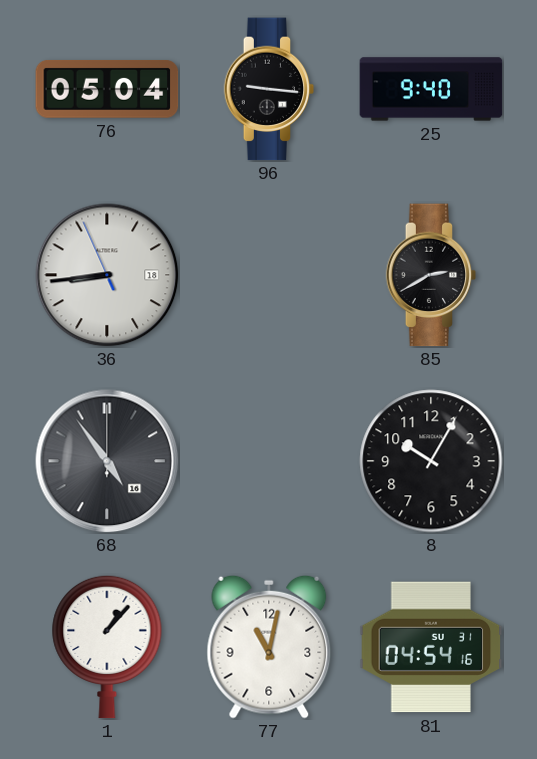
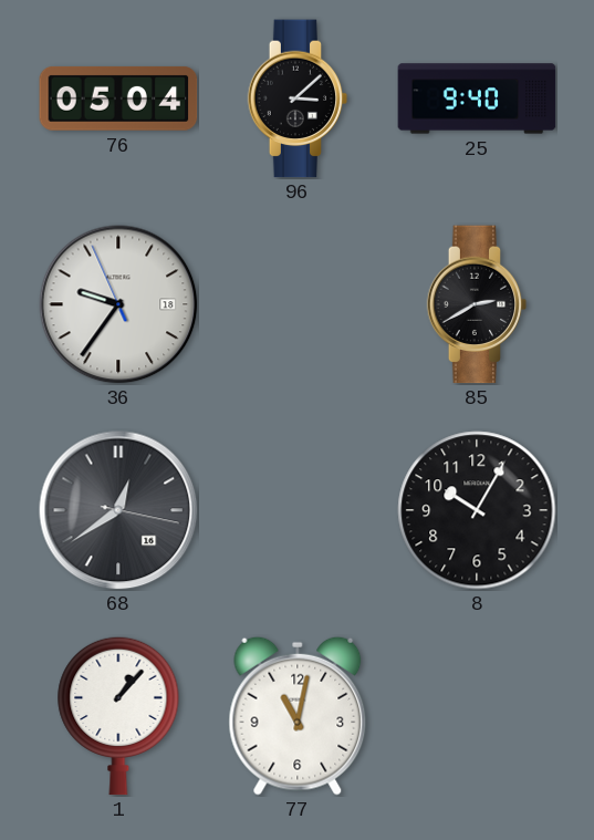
96: 9:16 -> 3:08
36: 8:43 -> 9:35
68: 4:54 -> 12:39
81: 04:54 -> none
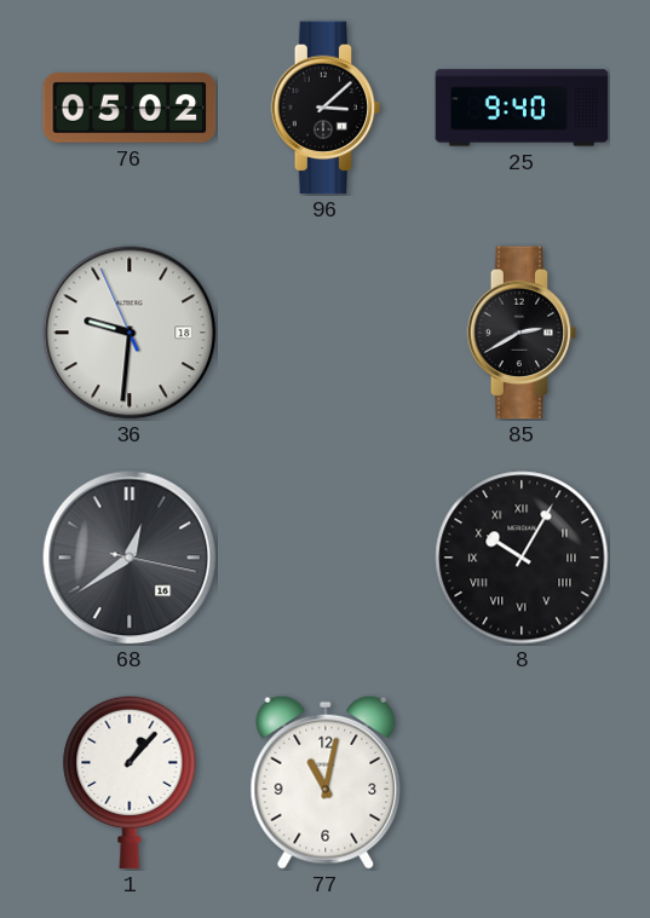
76: 05:04 -> 05:02
36: 9:35 -> 9:30
8 numerals: Arabic -> Roman
